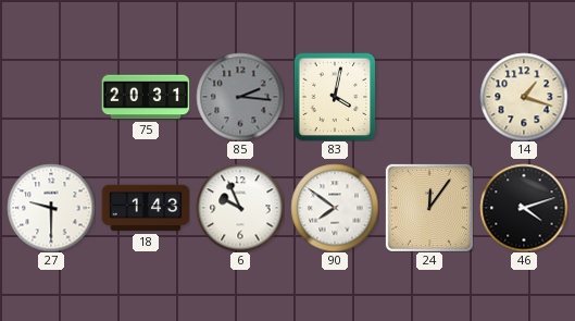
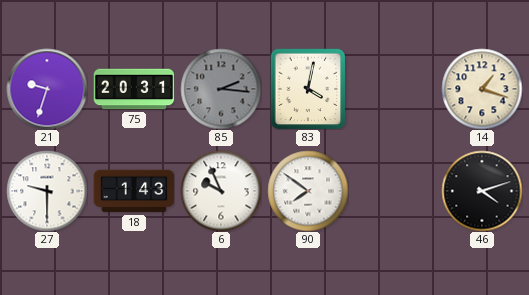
21: none -> 9:33
24: 12:06 -> none
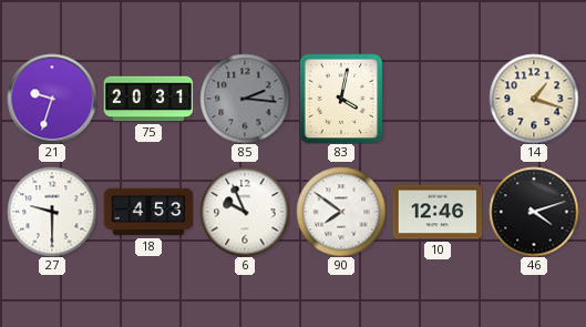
18: 1:43 -> 4:53
10: none -> 12:46
